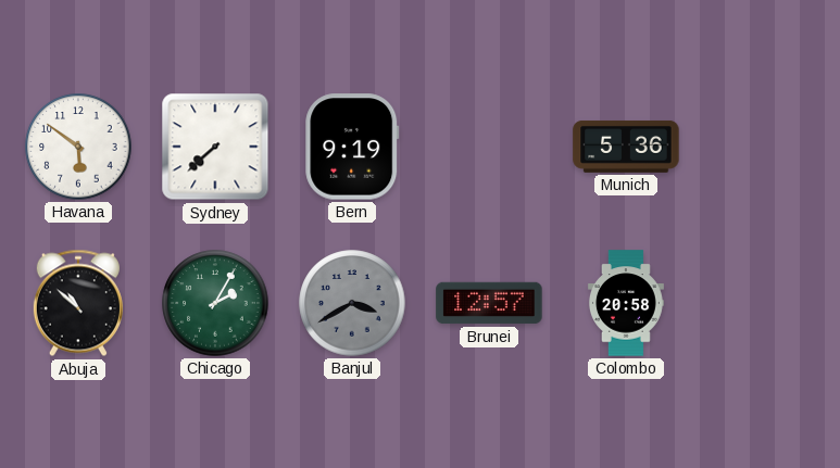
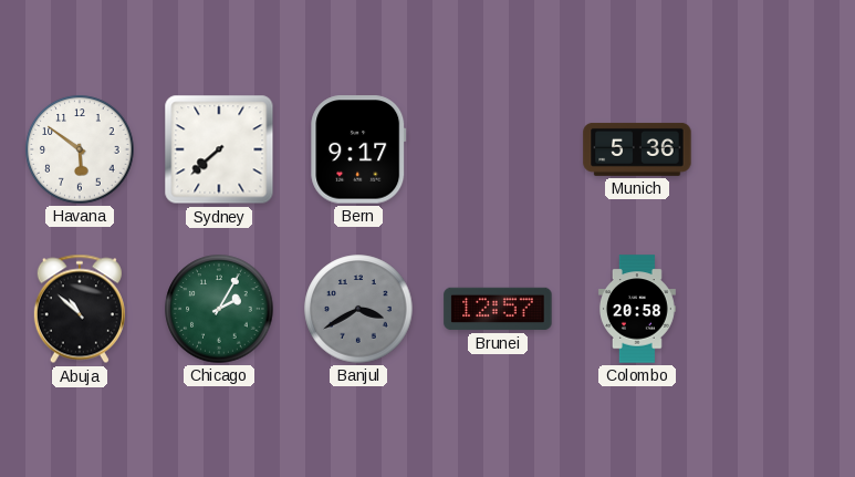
Bern: 9:19 -> 9:17
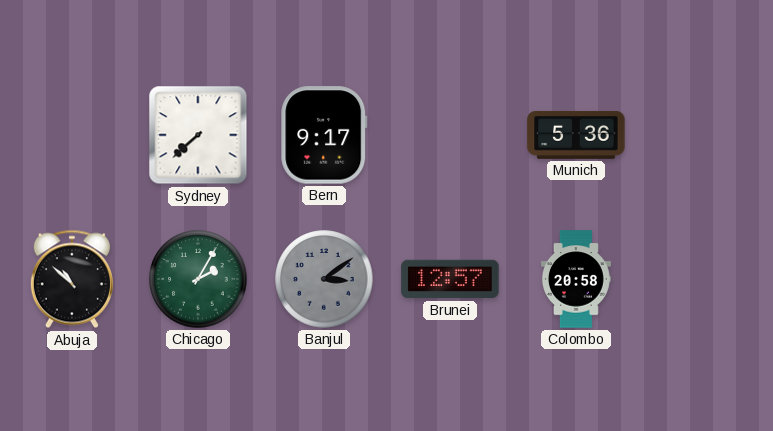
Havana: 5:51 -> none
Banjul: 3:40 -> 3:09
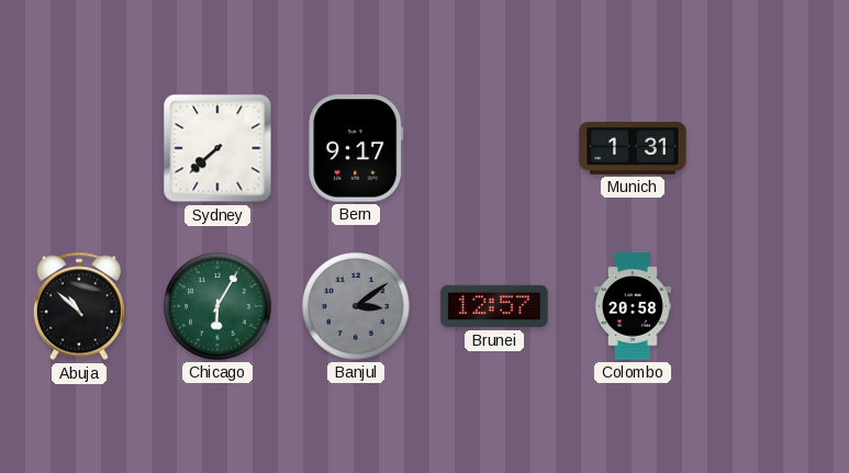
Munich: 5:36 -> 1:31
Chicago: 2:05 -> 6:05
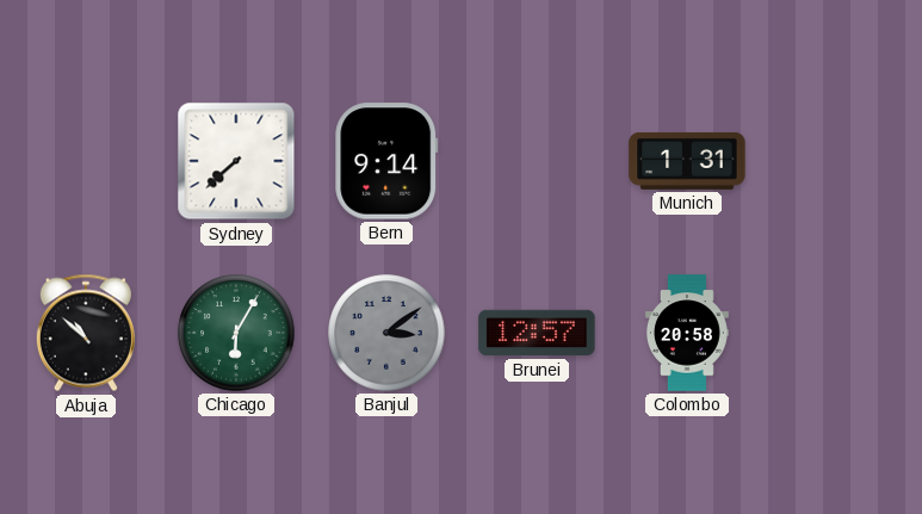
Bern: 9:17 -> 9:14
